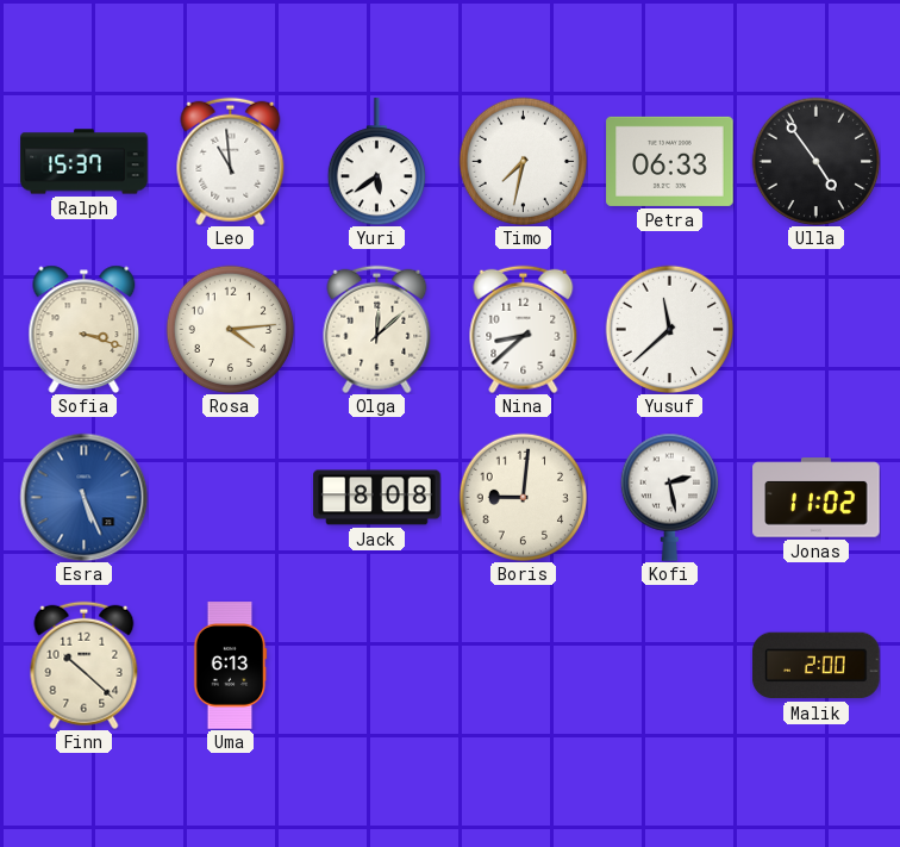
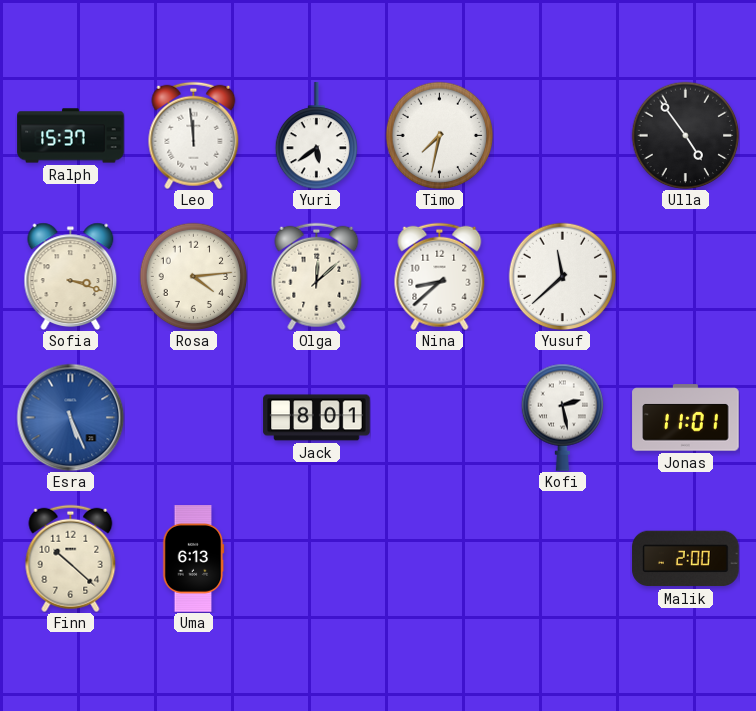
Leo: 10:59 -> 11:59
Petra: 06:33 -> none
Jack: 8:08 -> 8:01
Boris: 9:01 -> none
Jonas: 11:02 -> 11:01
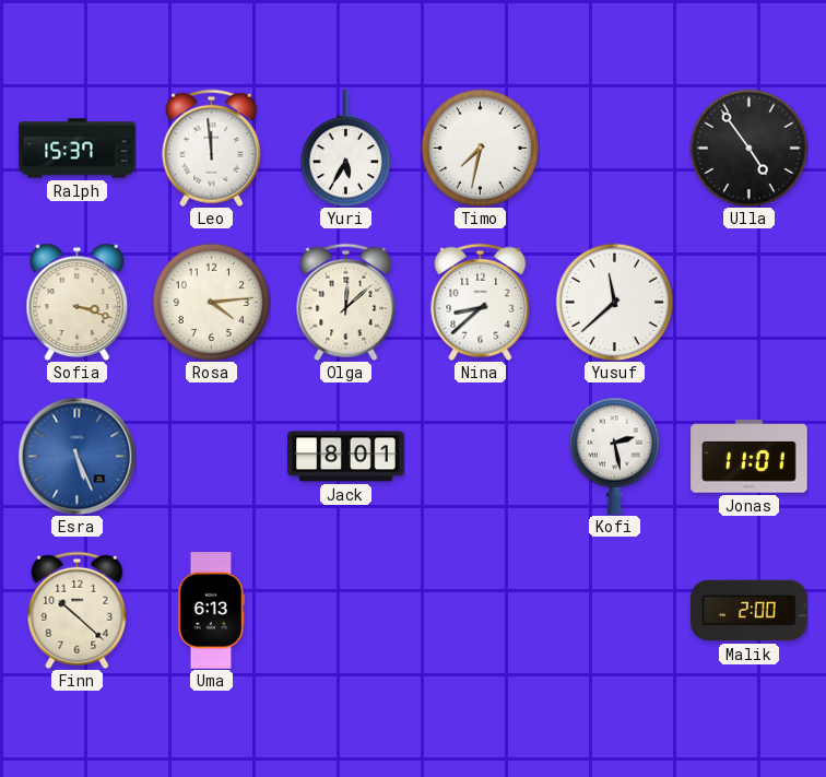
Yuri: 5:39 -> 5:35
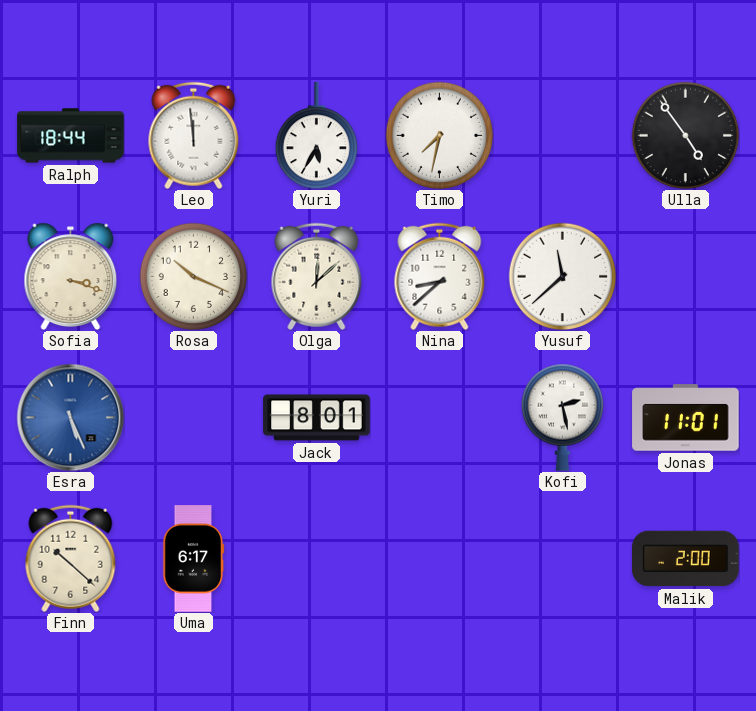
Ralph: 15:37 -> 18:44
Rosa: 4:14 -> 10:19
Uma: 6:13 -> 6:17
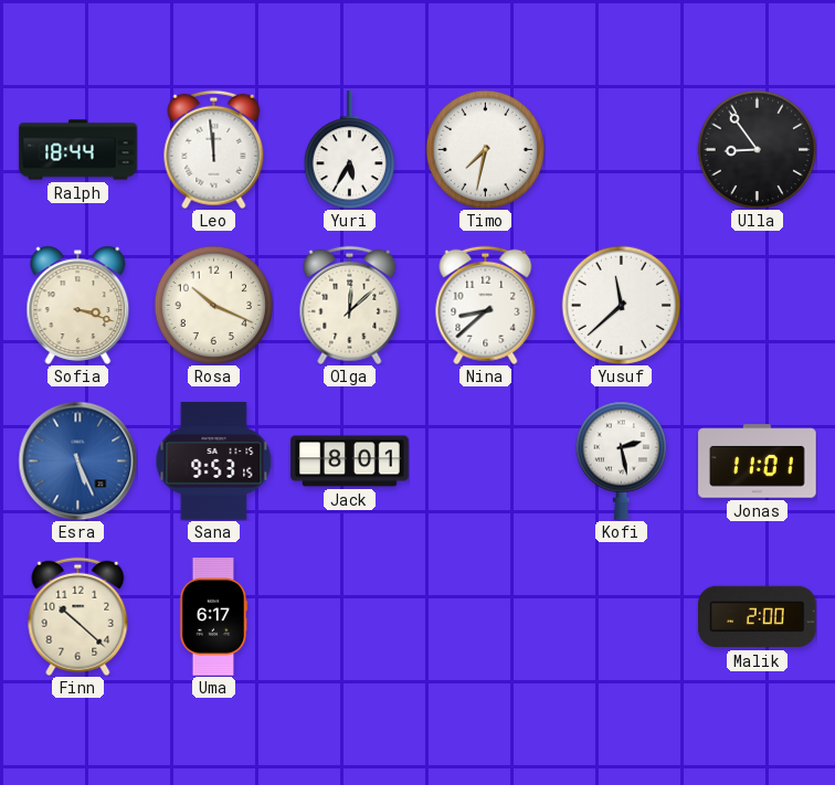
Ulla: 4:54 -> 8:54
Sana: none -> 9:53
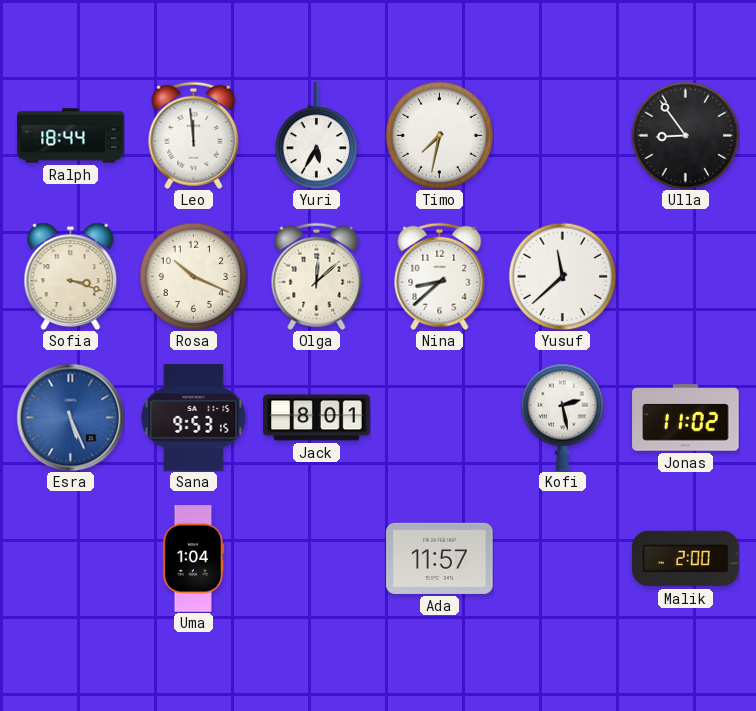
Jonas: 11:01 -> 11:02
Finn: 10:22 -> none
Uma: 6:17 -> 1:04
Ada: none -> 11:57
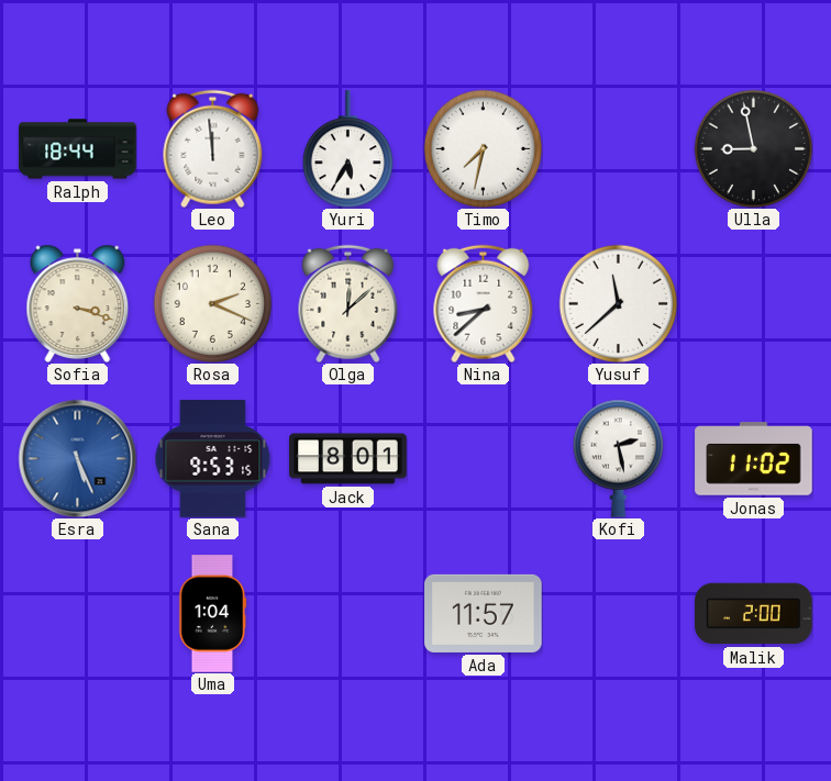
Ulla: 8:54 -> 8:58
Rosa: 10:19 -> 2:19
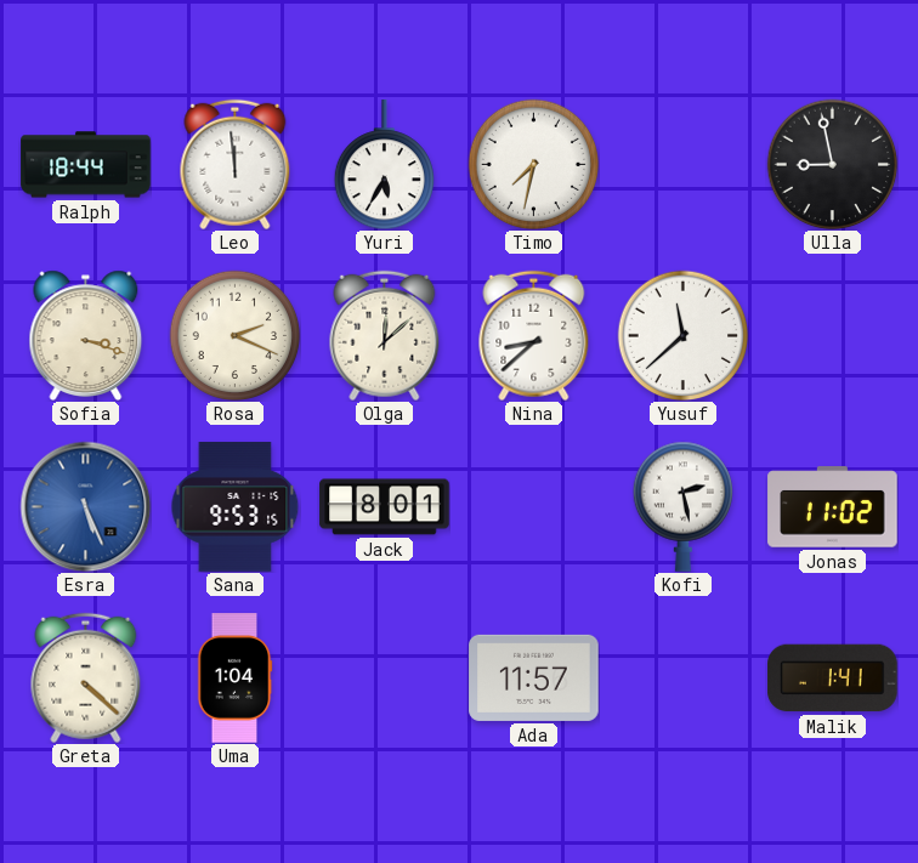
Greta: none -> 4:22
Malik: 2:00 -> 1:41
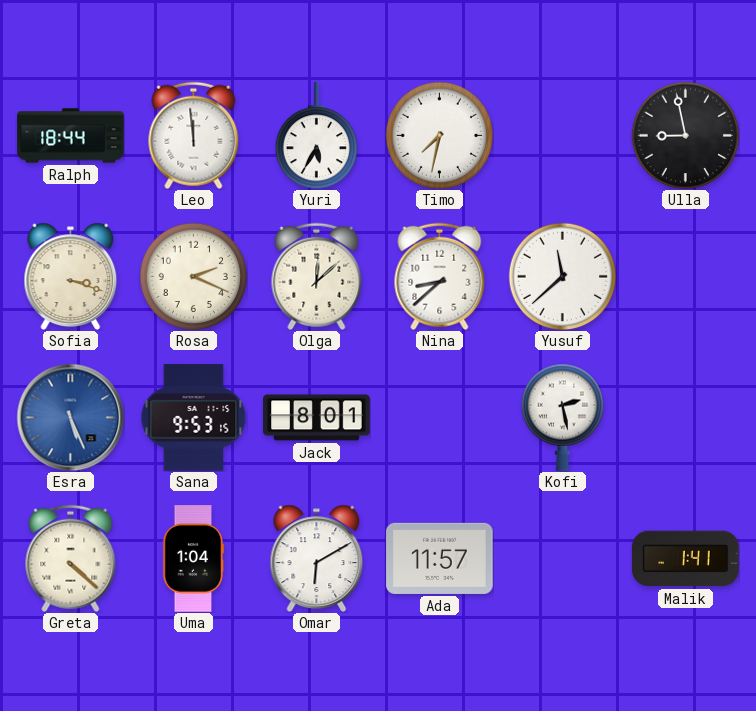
Jonas: 11:02 -> none
Omar: none -> 6:10
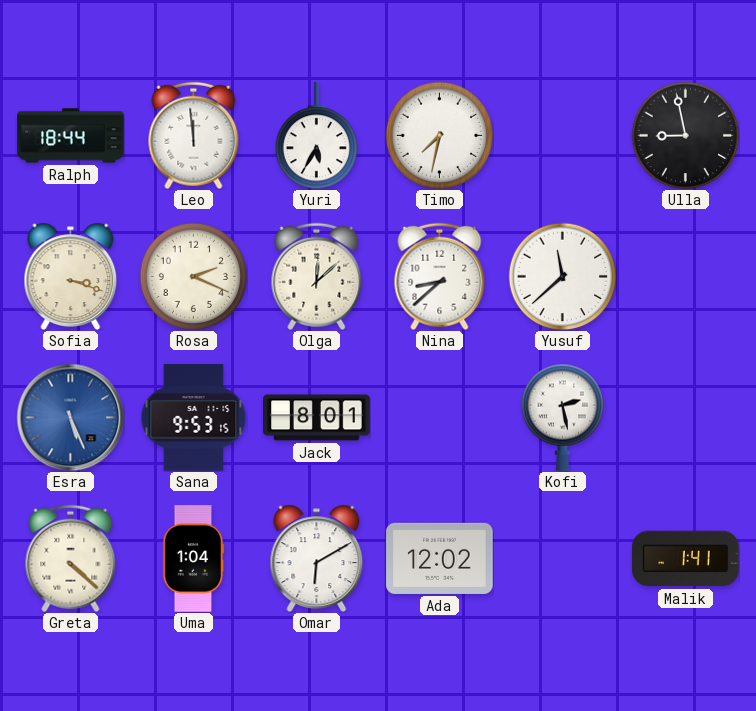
Ada: 11:57 -> 12:02
